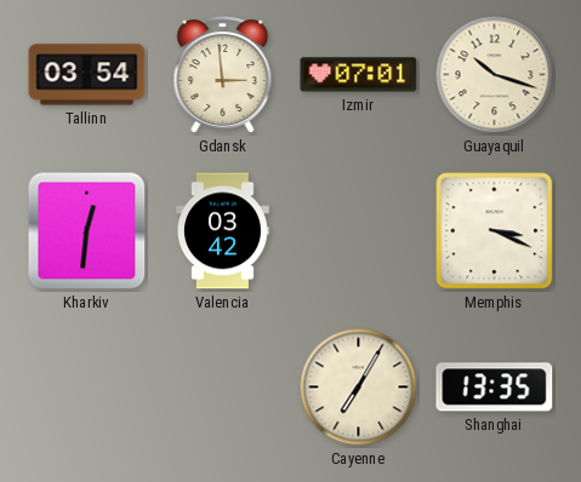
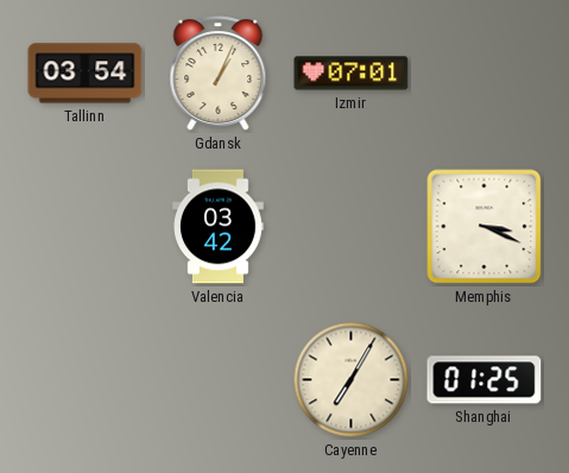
Gdansk: 2:59 -> 1:04
Guayaquil: 10:18 -> none
Kharkiv: 12:31 -> none
Shanghai: 13:35 -> 01:25
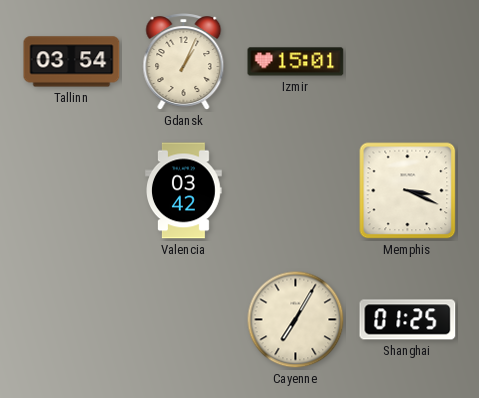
Izmir: 07:01 -> 15:01
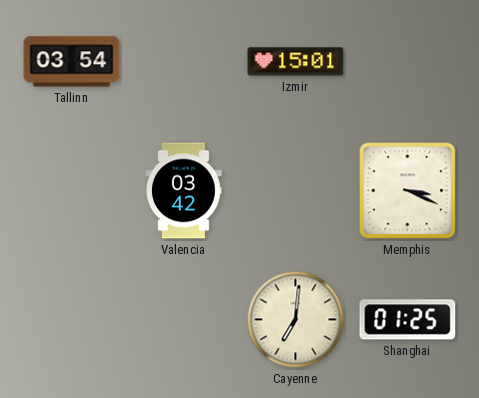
Gdansk: 1:04 -> none
Cayenne: 7:05 -> 7:01
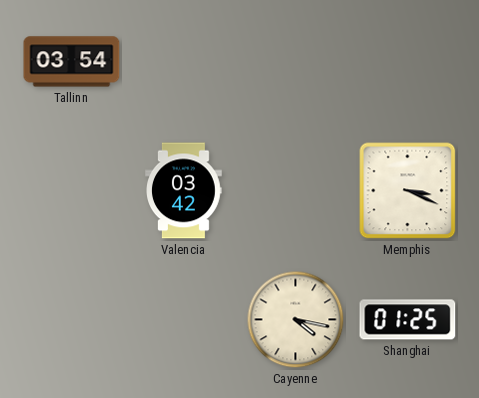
Izmir: 15:01 -> none
Cayenne: 7:01 -> 4:17
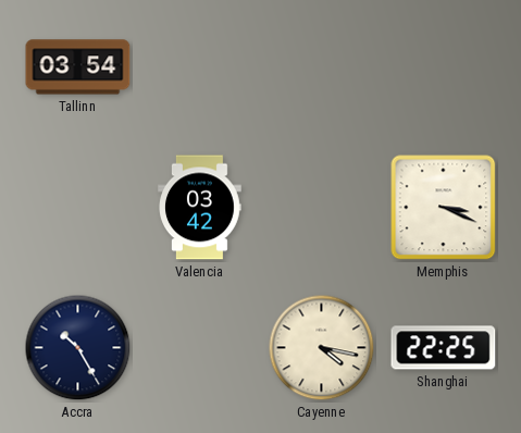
Accra: none -> 10:25
Shanghai: 01:25 -> 22:25
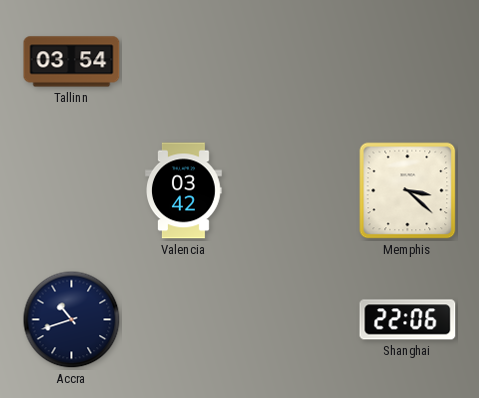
Memphis: 3:19 -> 3:22
Accra: 10:25 -> 10:42
Cayenne: 4:17 -> none
Shanghai: 22:25 -> 22:06
